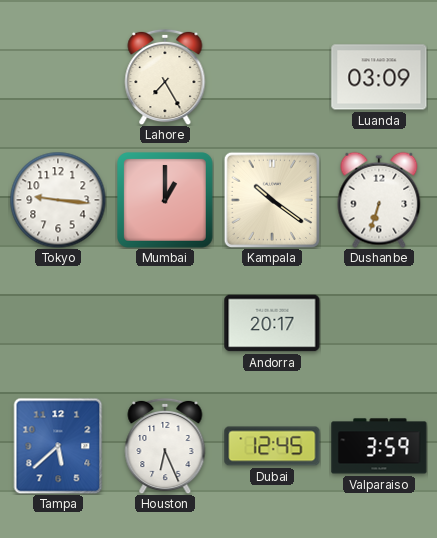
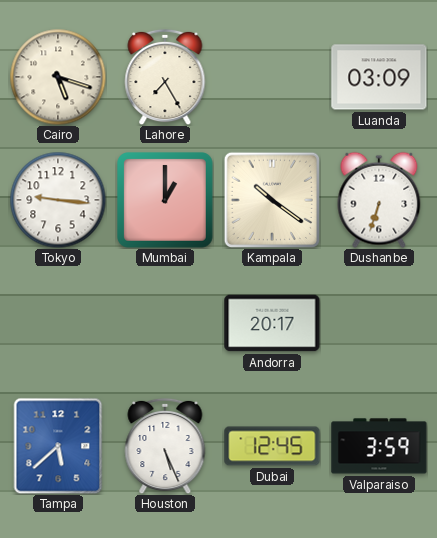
Cairo: none -> 5:18
Houston: 6:26 -> 5:26
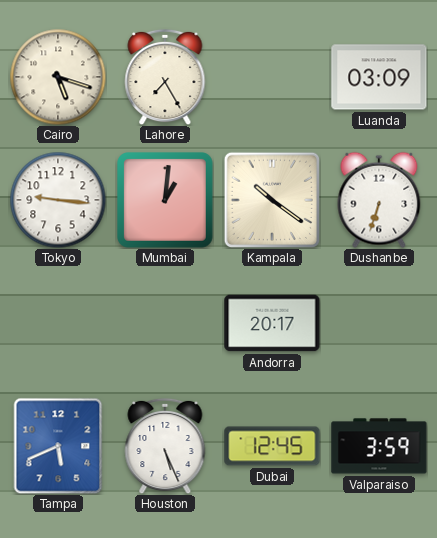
Mumbai: 1:00 -> 1:01
Tampa: 5:38 -> 5:41
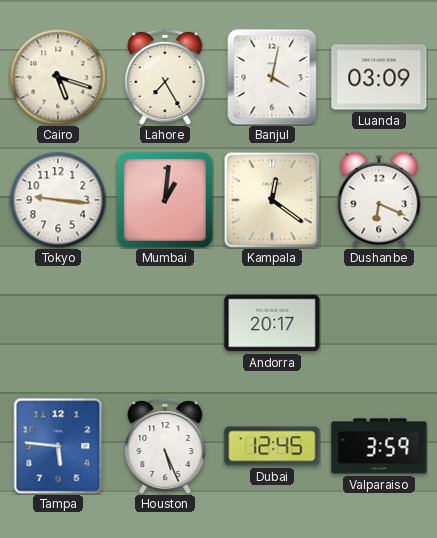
Banjul: none -> 4:02
Kampala: 10:21 -> 12:21
Dushanbe: 6:33 -> 6:19
Tampa: 5:41 -> 5:46
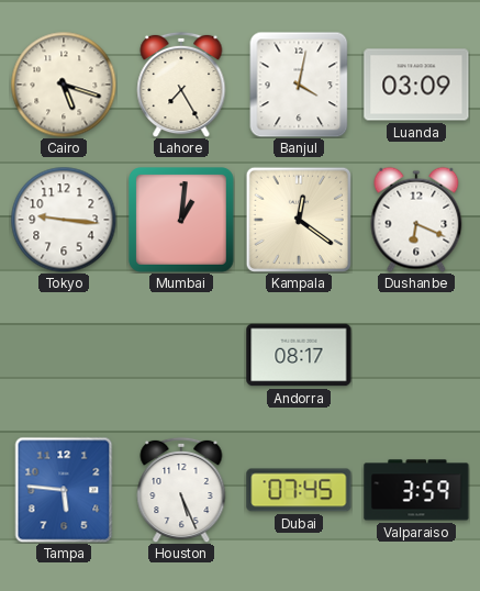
Andorra: 20:17 -> 08:17
Dubai: 12:45 -> 07:45
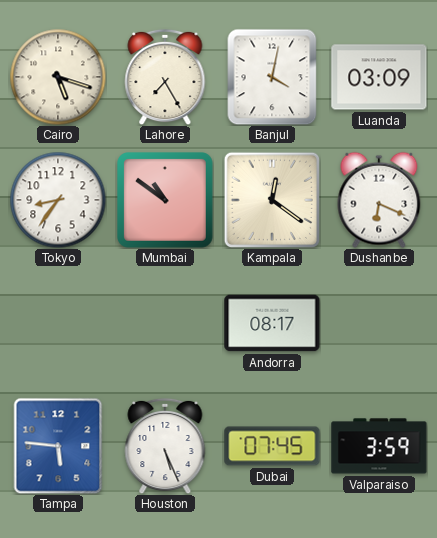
Tokyo: 9:16 -> 8:36
Mumbai: 1:01 -> 10:51
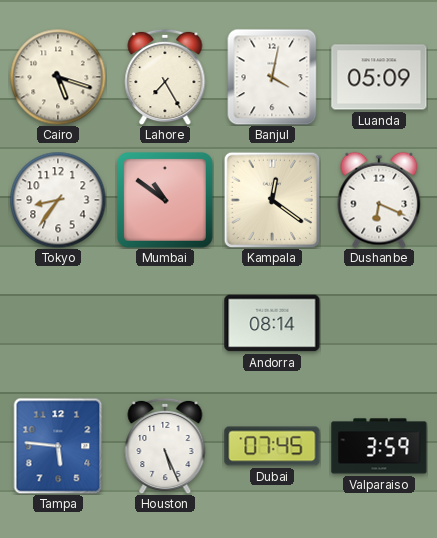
Luanda: 03:09 -> 05:09
Andorra: 08:17 -> 08:14
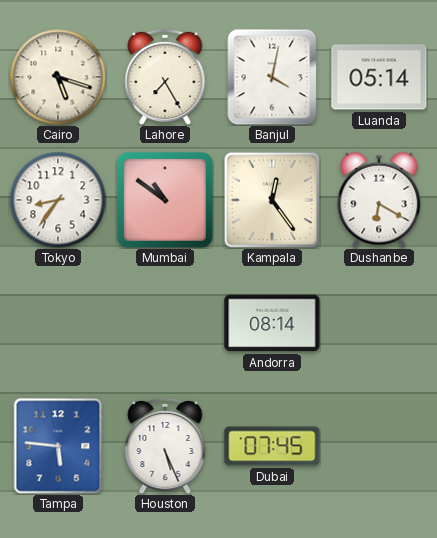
Luanda: 05:09 -> 05:14
Kampala: 12:21 -> 12:24
Dushanbe: 6:19 -> 6:20
Valparaiso: 3:59 -> none
